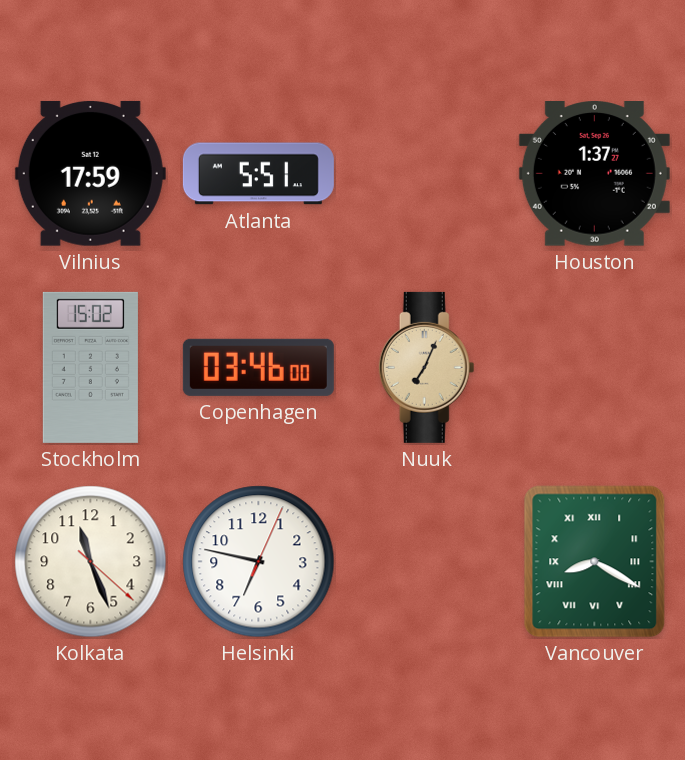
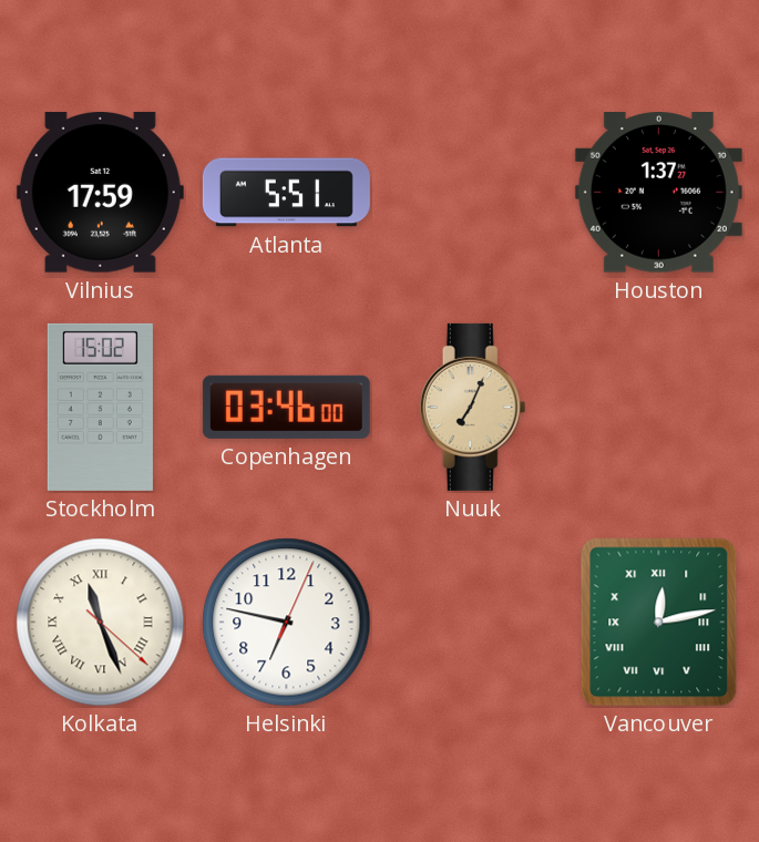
Kolkata numerals: Arabic -> Roman
Vancouver: 8:20 -> 12:13
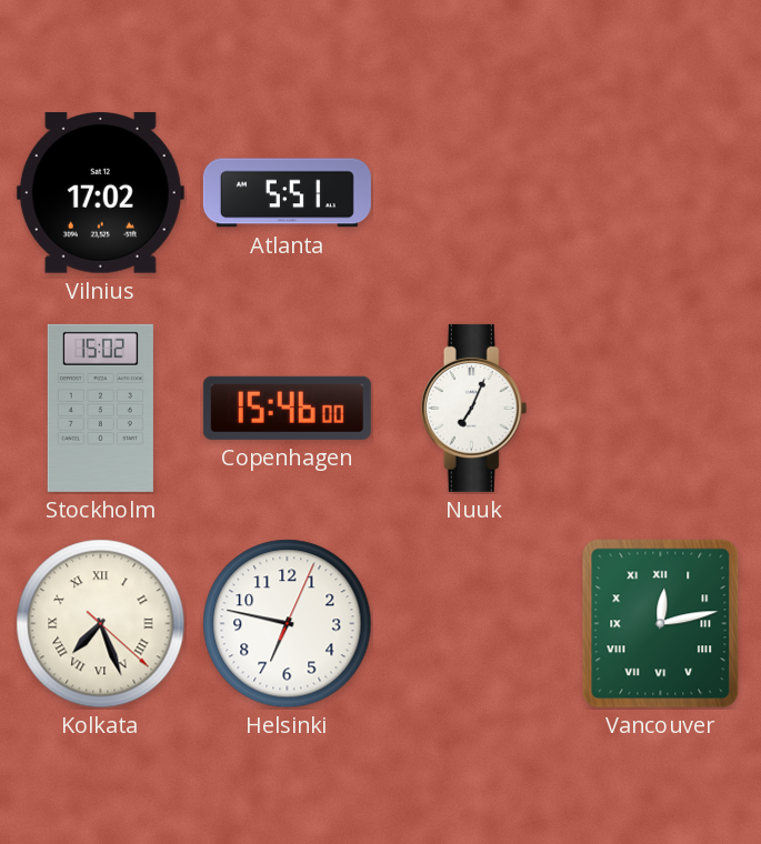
Vilnius: 17:59 -> 17:02
Houston: 1:37 -> none
Copenhagen: 03:46 -> 15:46
Nuuk dial: champagne -> white
Kolkata: 11:26 -> 7:26
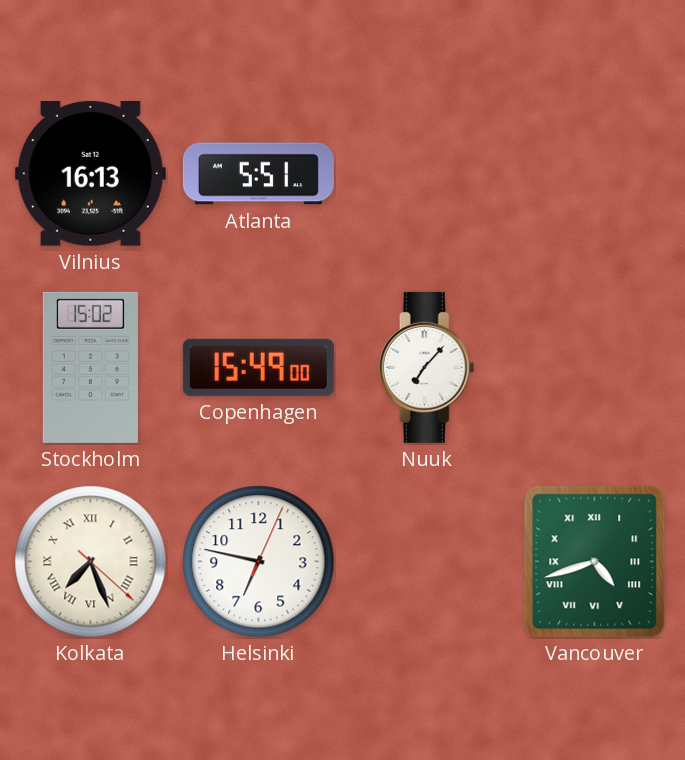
Vilnius: 17:02 -> 16:13
Copenhagen: 15:46 -> 15:49
Nuuk: 7:04 -> 7:07
Vancouver: 12:13 -> 4:42
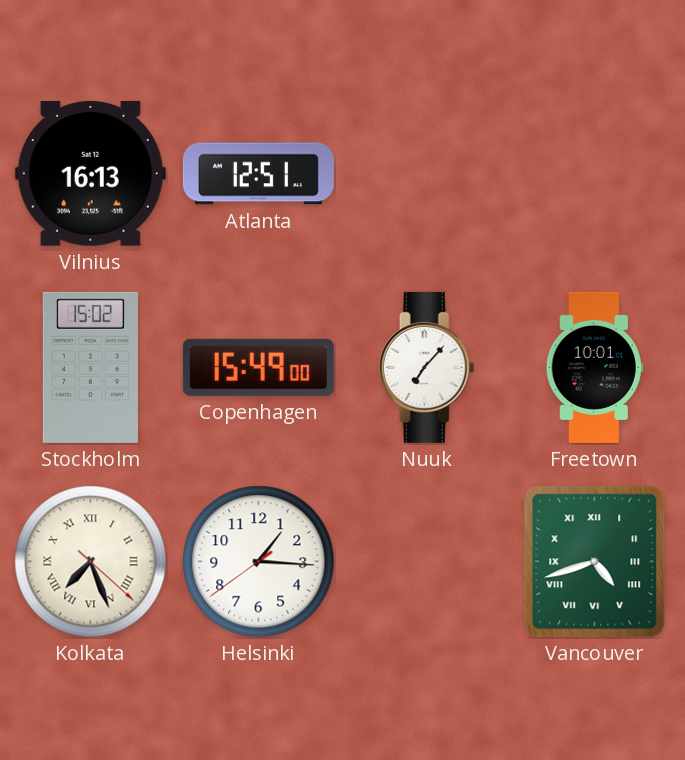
Atlanta: 5:51 -> 12:51
Freetown: none -> 10:01
Helsinki: 6:47 -> 1:15
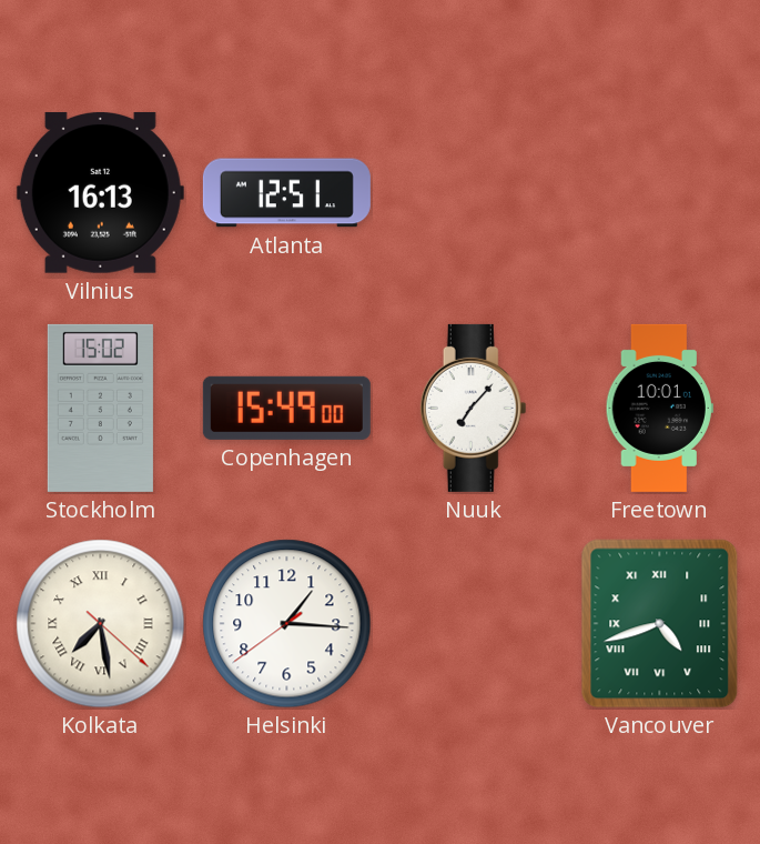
Kolkata: 7:26 -> 7:28
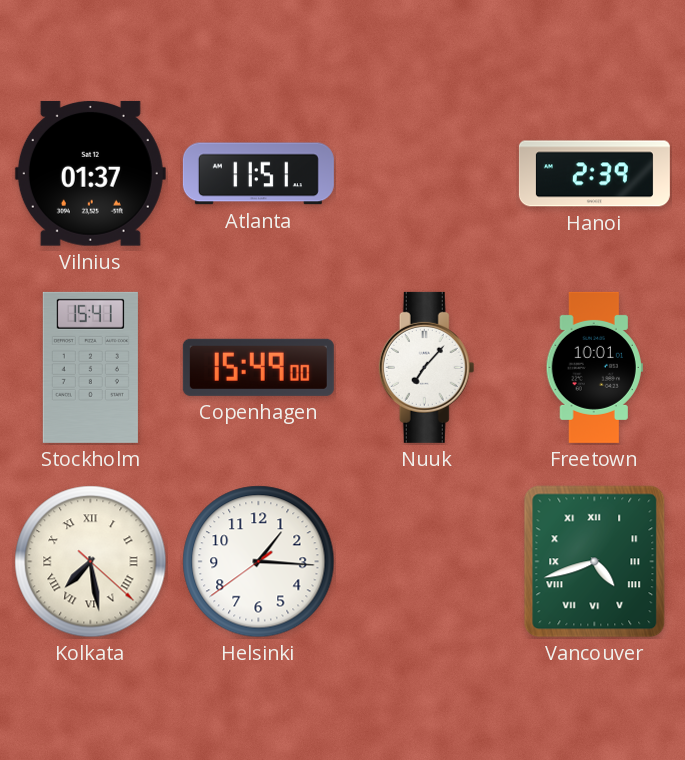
Vilnius: 16:13 -> 01:37
Atlanta: 12:51 -> 11:51
Hanoi: none -> 2:39
Stockholm: 15:02 -> 15:41
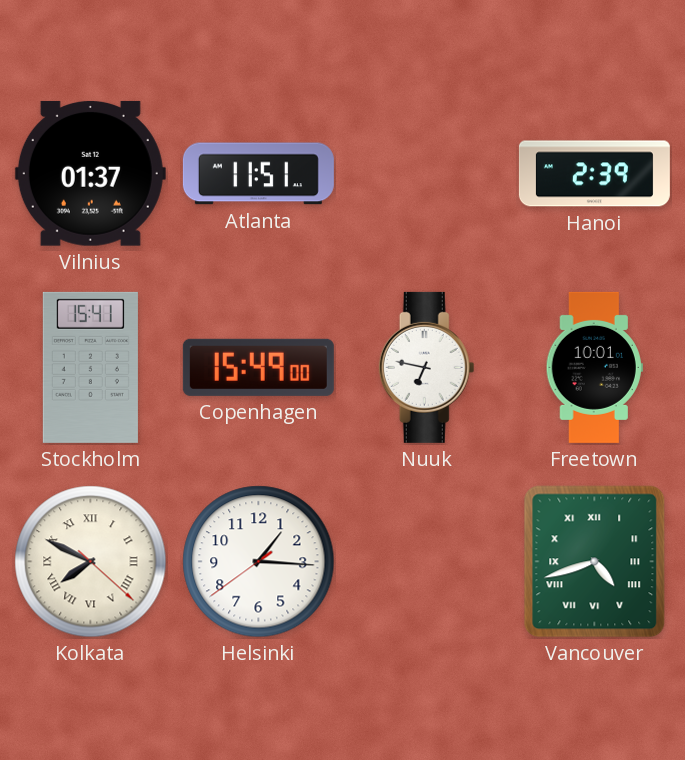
Nuuk: 7:07 -> 6:47
Kolkata: 7:28 -> 7:49
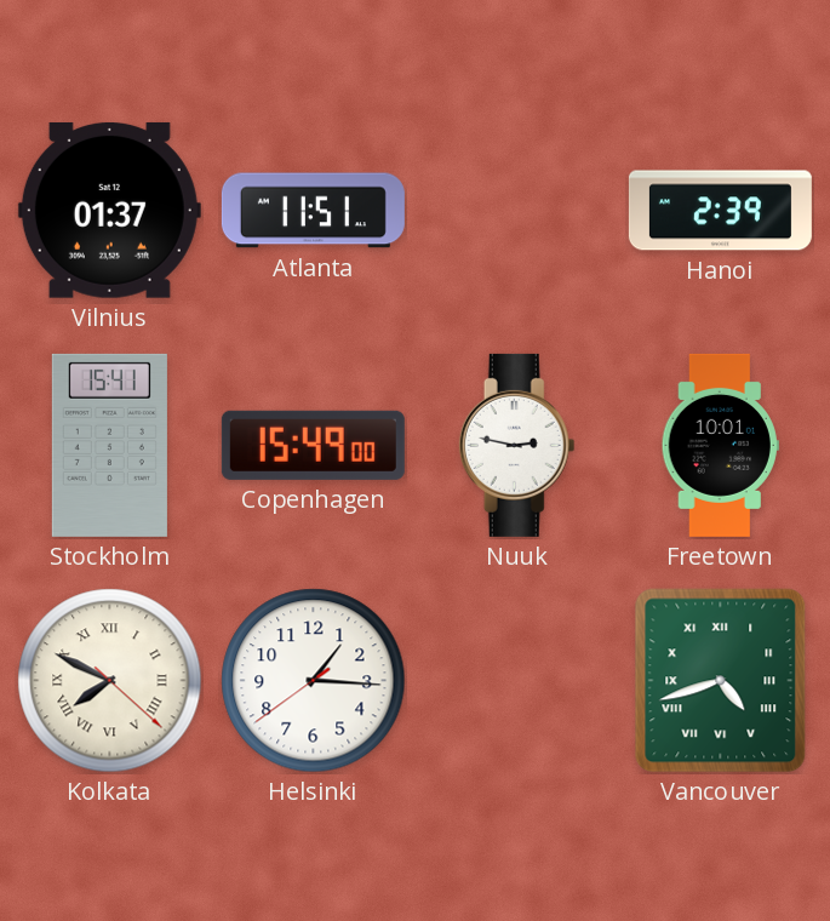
Nuuk: 6:47 -> 2:47
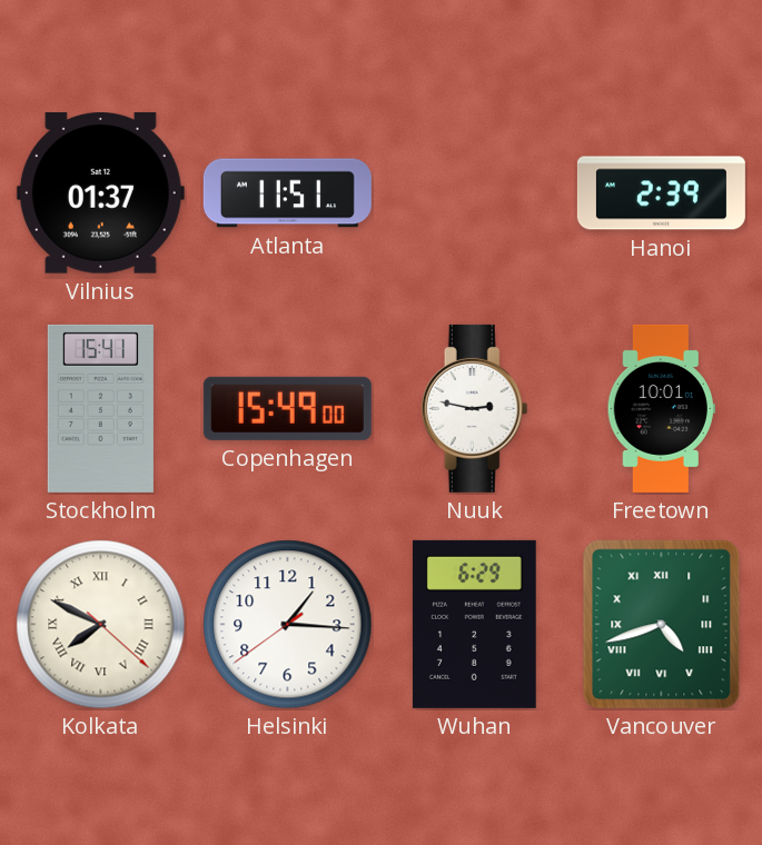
Wuhan: none -> 6:29
